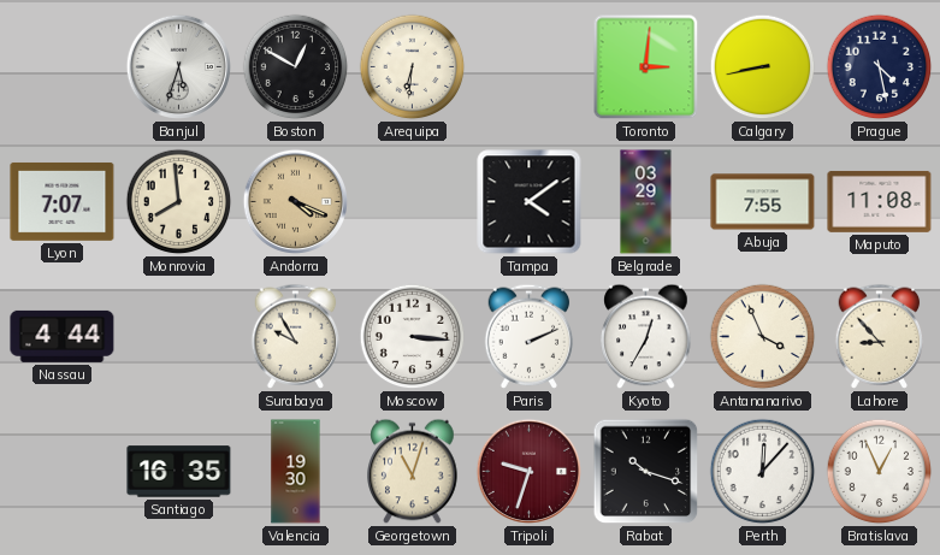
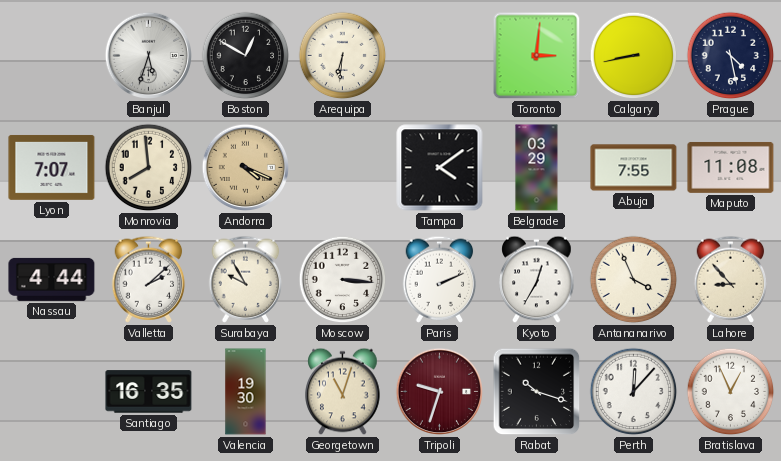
Valletta: none -> 2:08
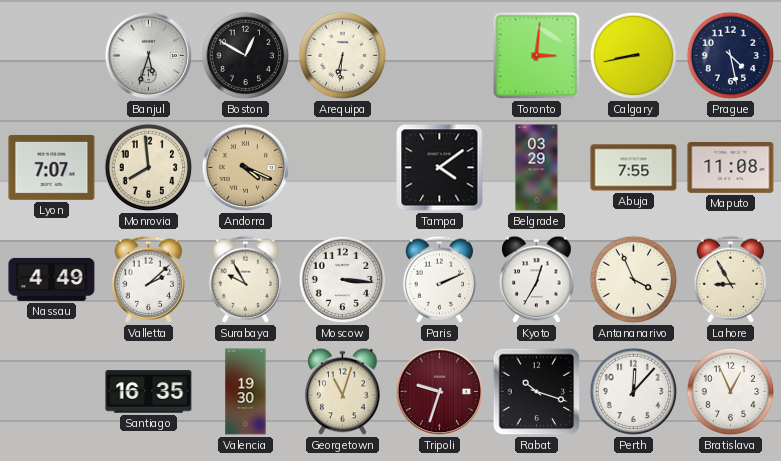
Nassau: 4:44 -> 4:49
Lahore: 8:53 -> 8:55
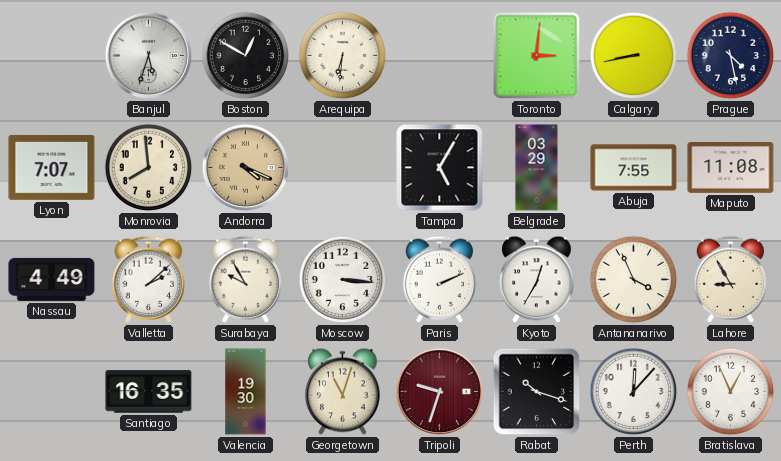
Tampa: 4:09 -> 5:05
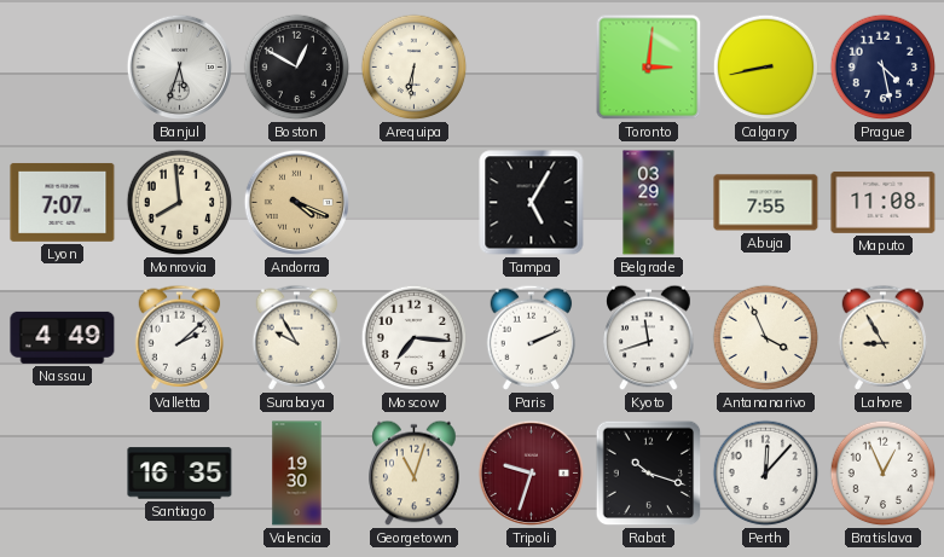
Moscow: 3:16 -> 7:16
Kyoto: 12:35 -> 11:42
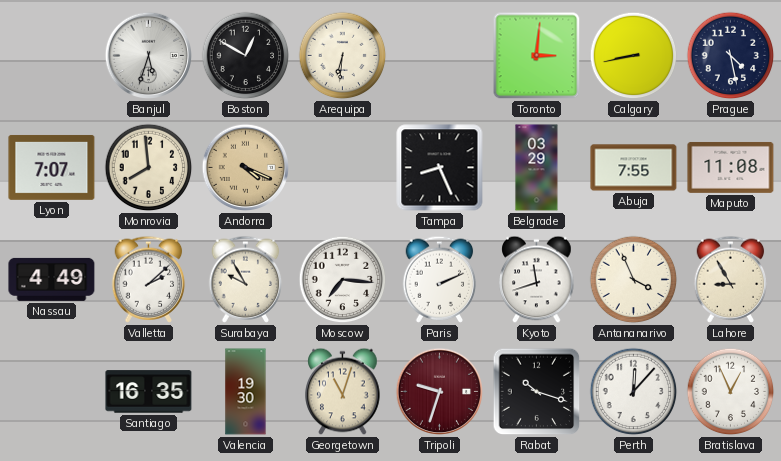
Tampa: 5:05 -> 8:26
